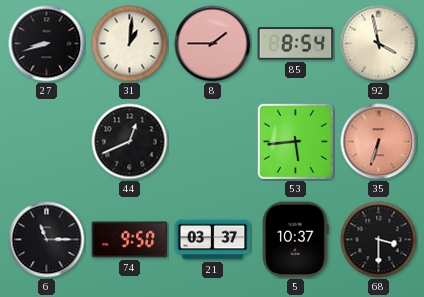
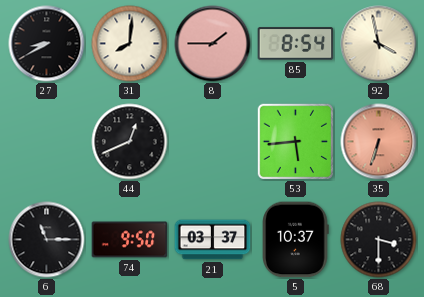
27: 8:42 -> 8:40
31: 1:01 -> 8:01
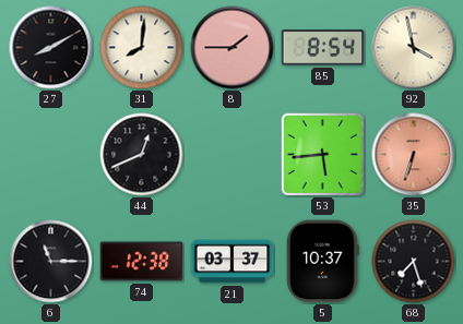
27: 8:40 -> 8:10
74: 9:50 -> 12:38
68: 3:30 -> 7:27
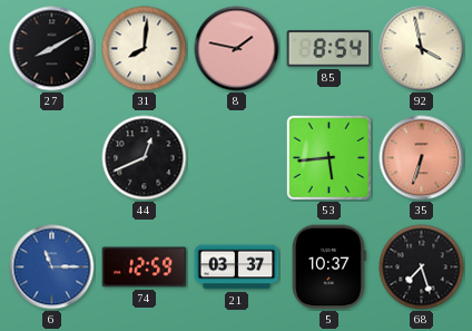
8: 1:45 -> 1:47
6 dial: black -> blue
74: 12:38 -> 12:59
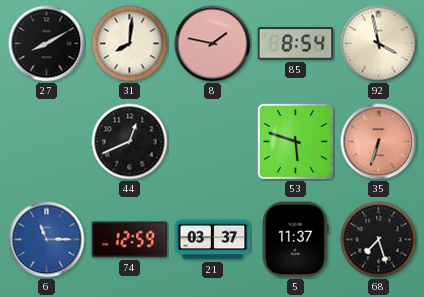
53: 5:44 -> 5:48
5: 10:37 -> 11:37
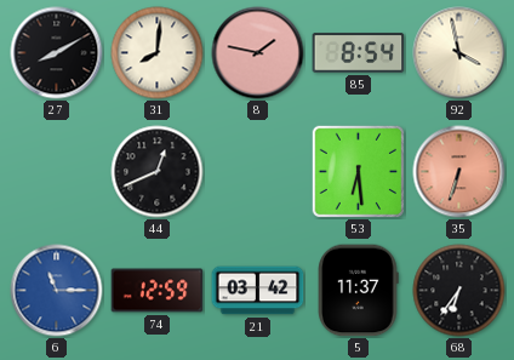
53: 5:48 -> 6:29
21: 03:37 -> 03:42
68: 7:27 -> 6:36
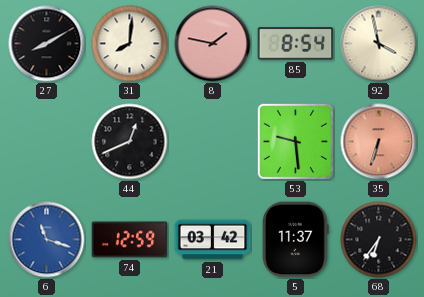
53: 6:29 -> 9:29
6: 11:15 -> 11:18
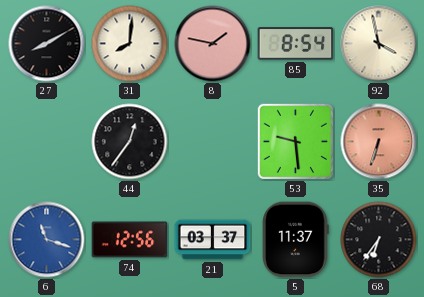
44: 12:41 -> 12:36
74: 12:59 -> 12:56
21: 03:42 -> 03:37
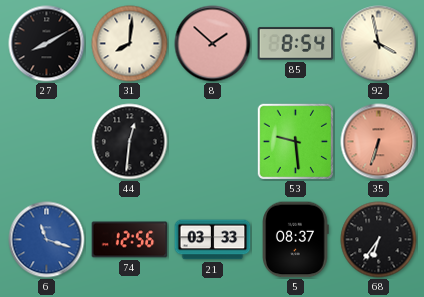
8: 1:47 -> 1:52
44: 12:36 -> 12:31
21: 03:37 -> 03:33
5: 11:37 -> 08:37
